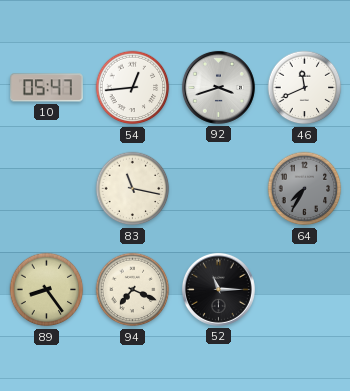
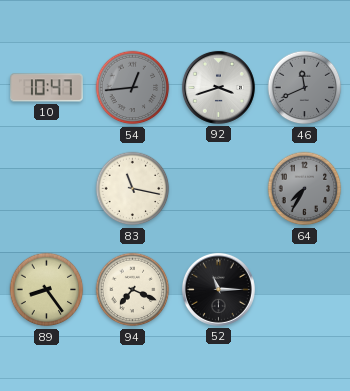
10: 05:47 -> 10:47
54 dial: white -> grey
46 dial: white -> grey
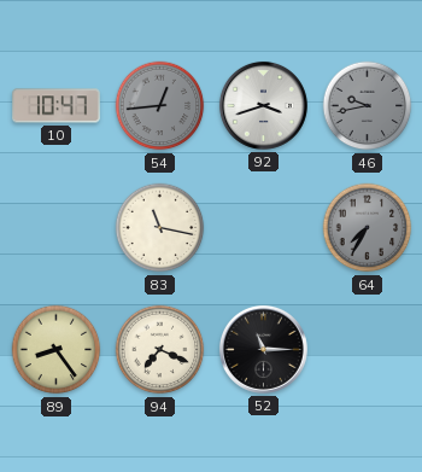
46: 11:41 -> 9:43
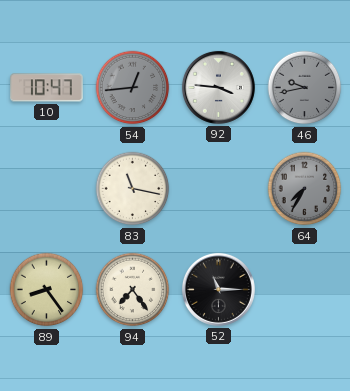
92: 3:42 -> 3:46
94: 7:19 -> 7:24
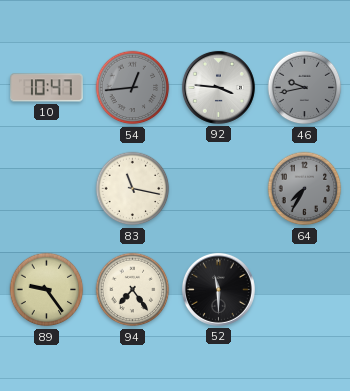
89: 8:24 -> 9:24
52: 11:15 -> 11:30
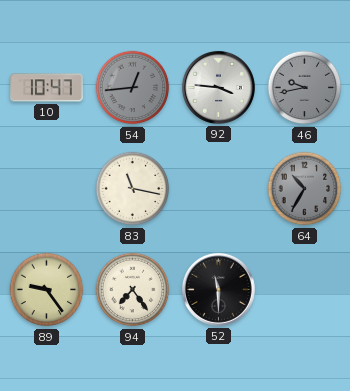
64: 7:35 -> 10:35
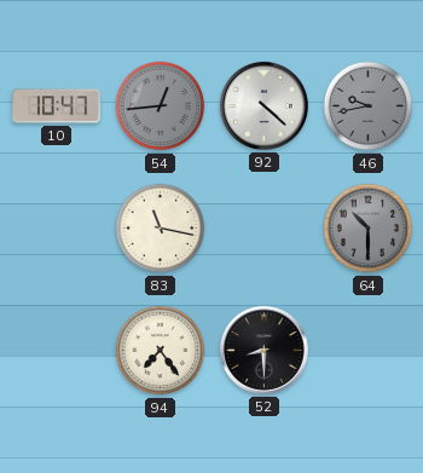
92: 3:46 -> 4:22
64: 10:35 -> 10:30
89: 9:24 -> none
52: 11:30 -> 8:30
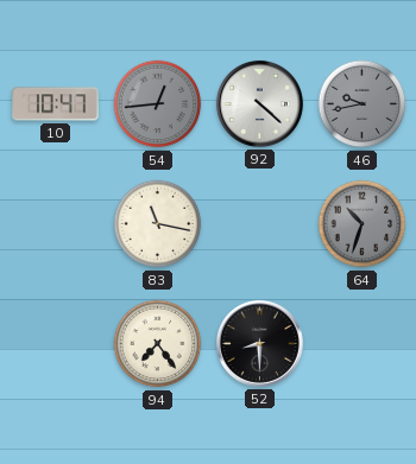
64: 10:30 -> 10:33
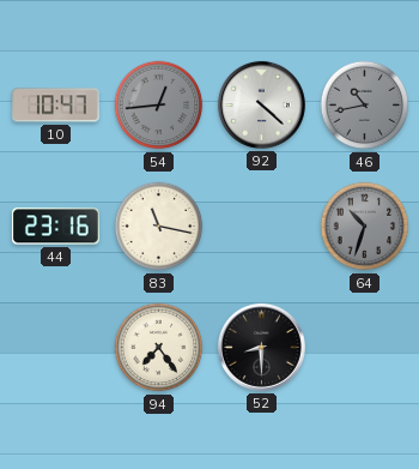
46: 9:43 -> 10:43
44: none -> 23:16
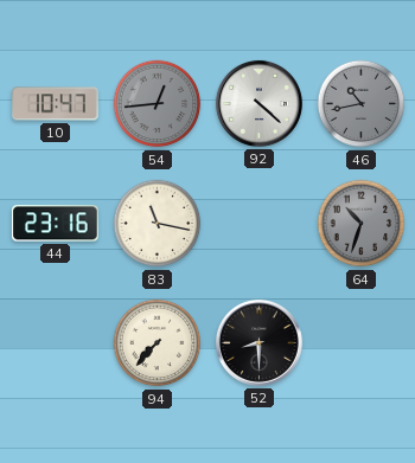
94: 7:24 -> 7:37
